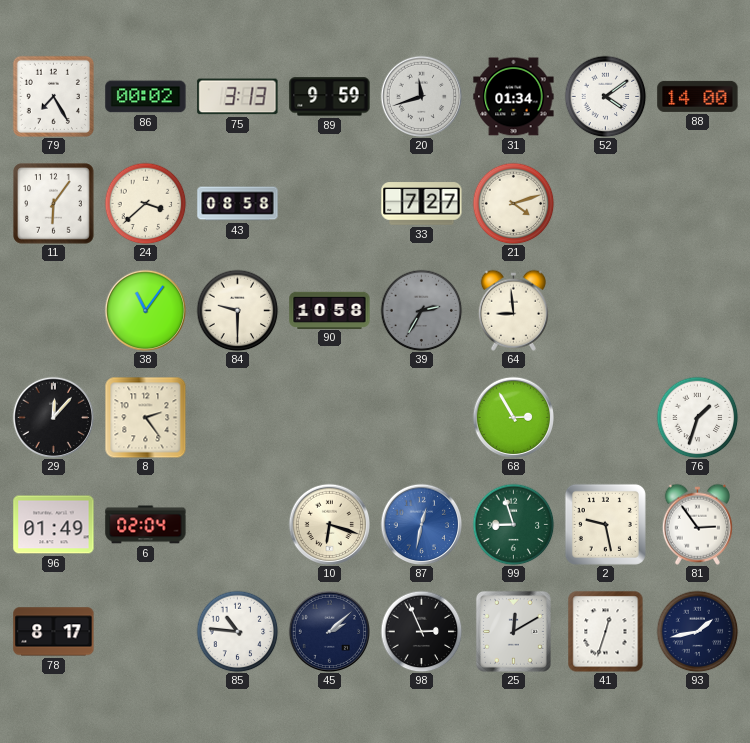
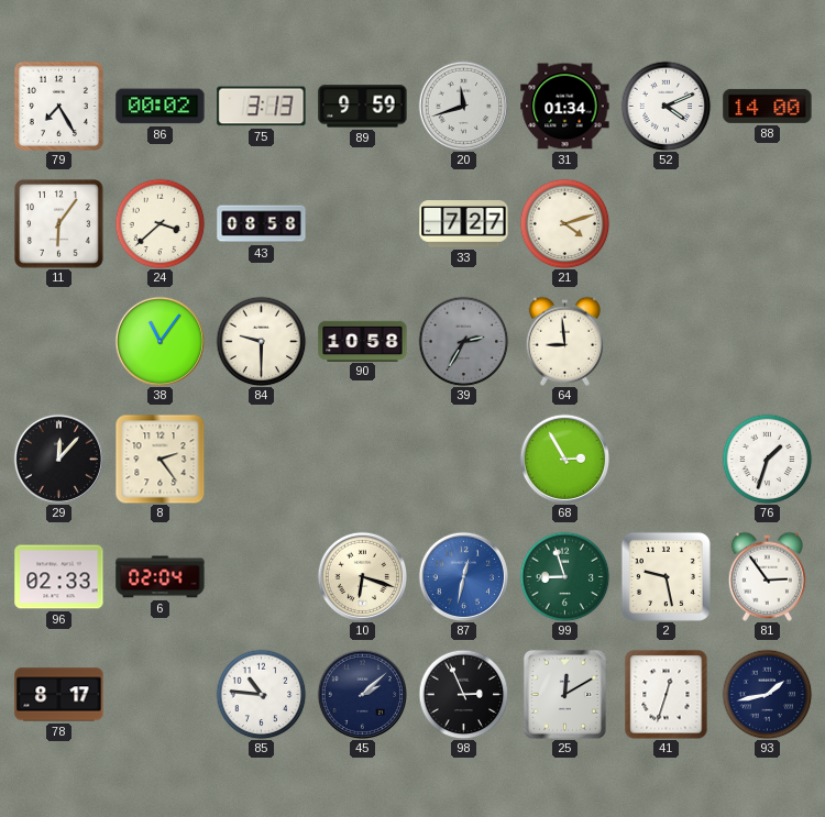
52: 4:09 -> 4:11
96: 01:49 -> 02:33
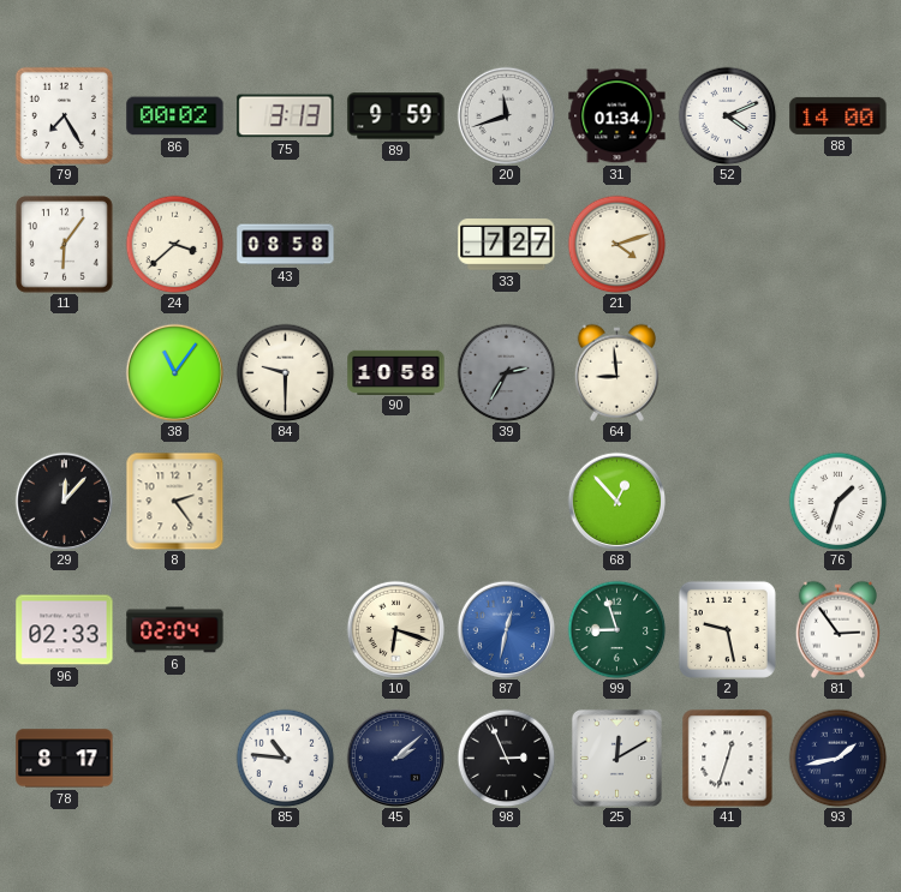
68: 2:55 -> 12:53
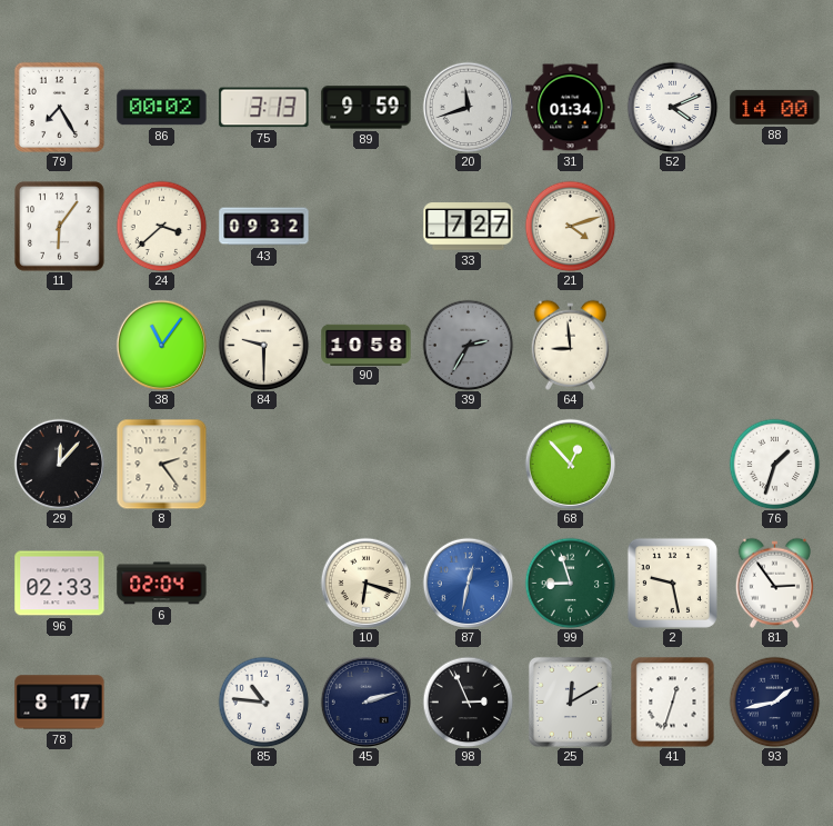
43: 08:58 -> 09:32
45: 2:08 -> 2:12
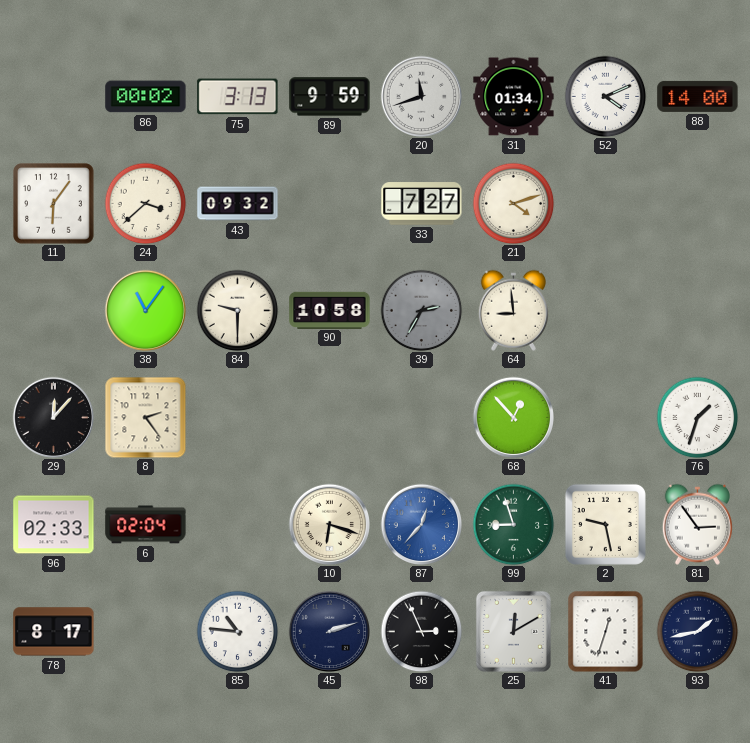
79: 7:25 -> none
87: 12:32 -> 12:37
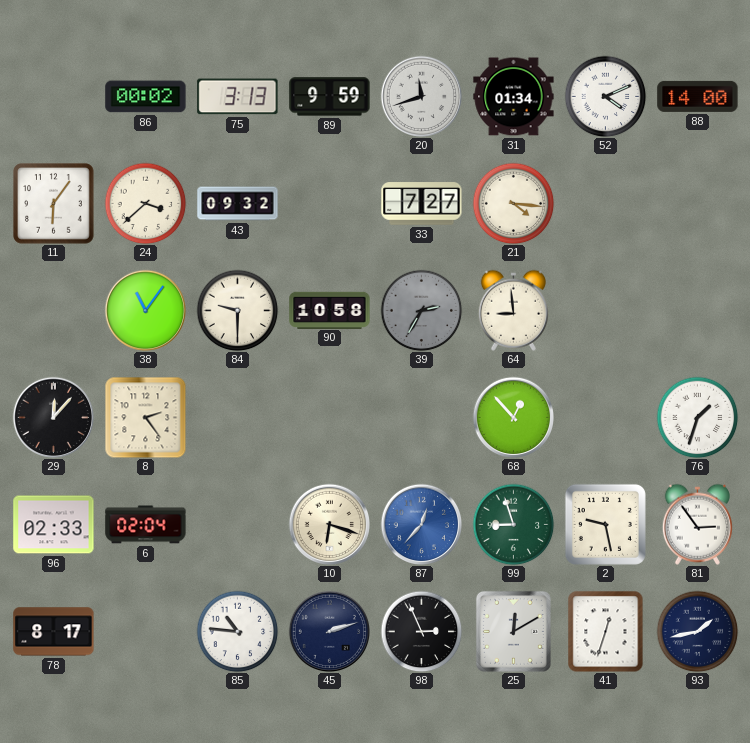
21: 4:12 -> 4:16
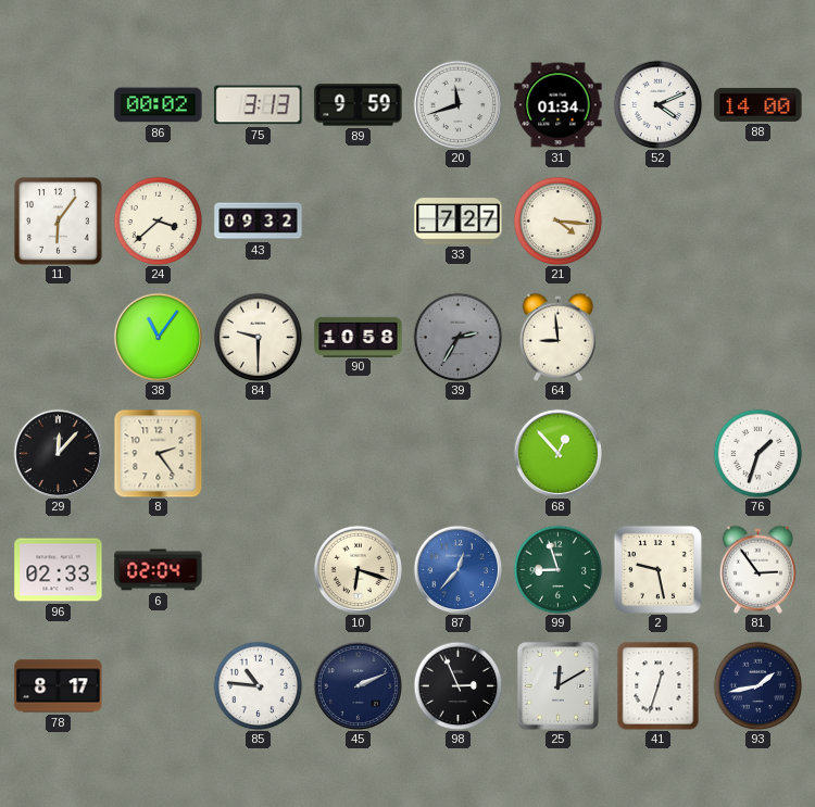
45: 2:12 -> 2:11
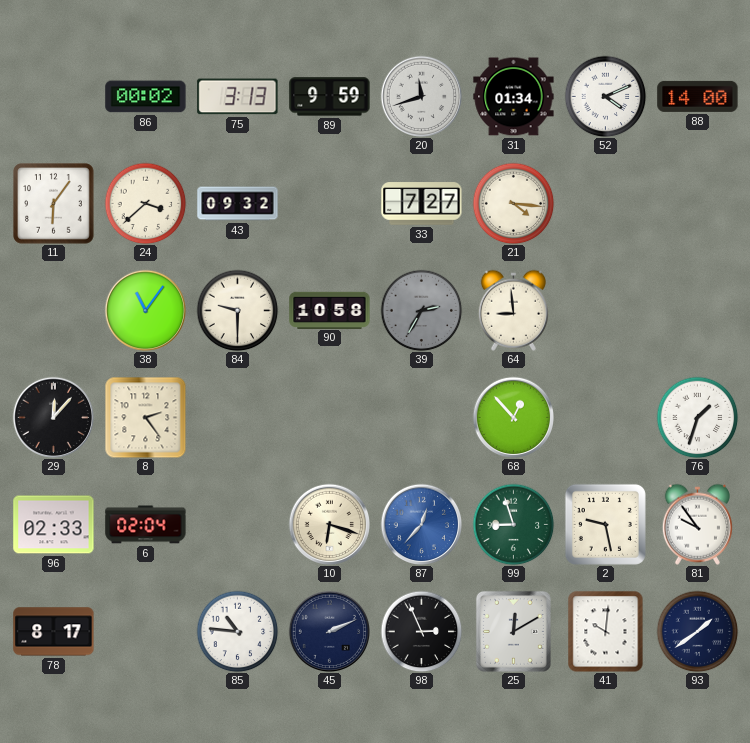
81: 2:54 -> 9:54
41: 12:33 -> 10:01
93: 1:43 -> 1:39
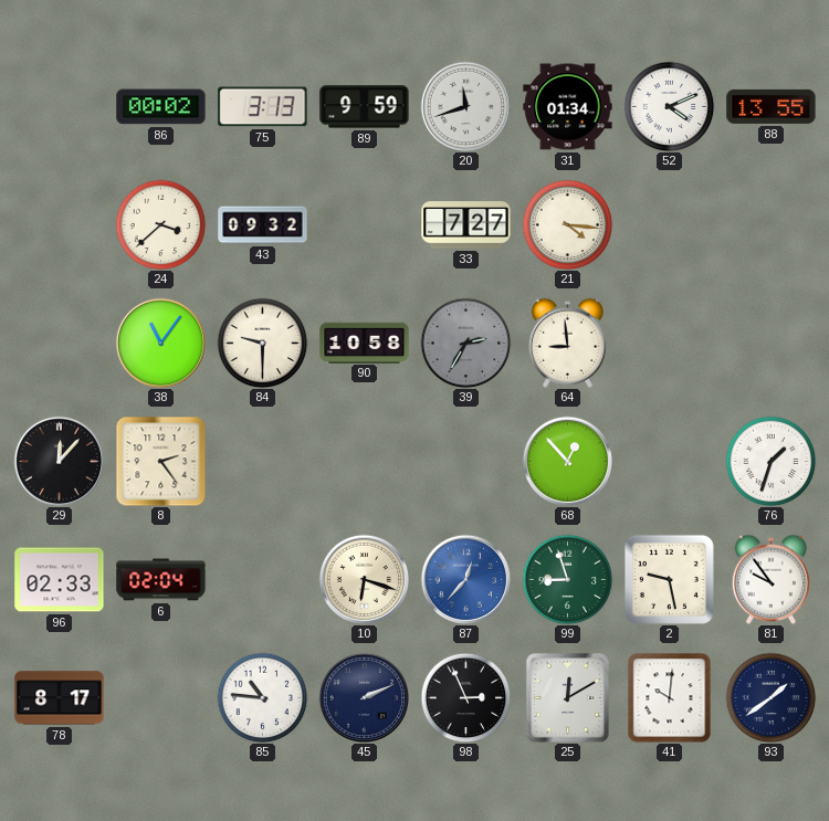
88: 14:00 -> 13:55
11: 6:06 -> none
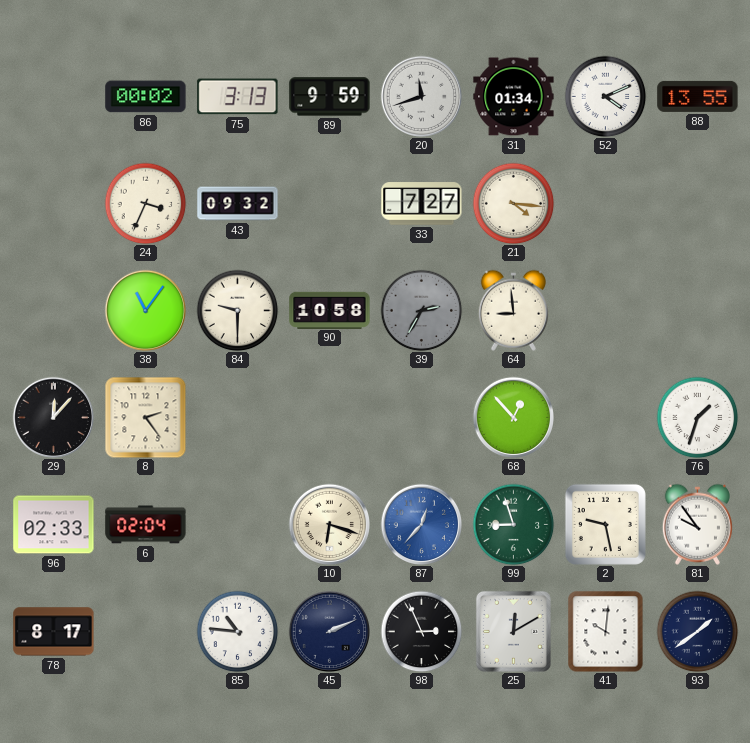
24: 3:38 -> 3:34
